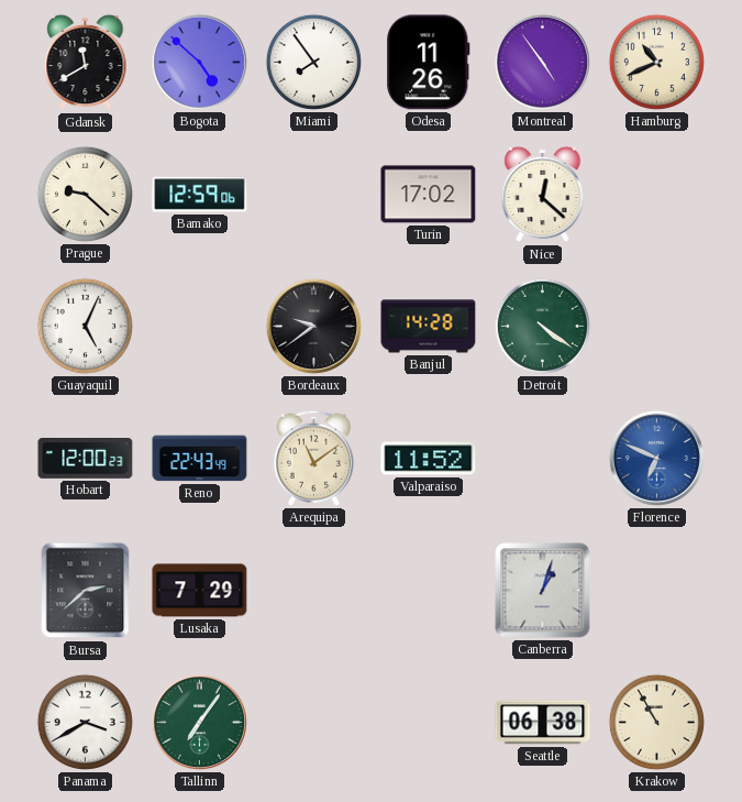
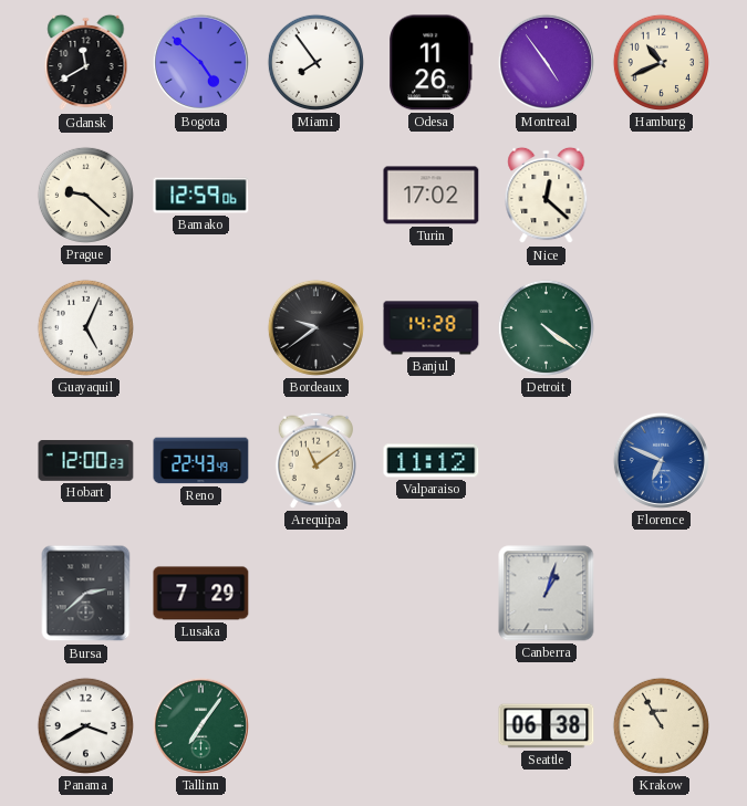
Valparaiso: 11:52 -> 11:12
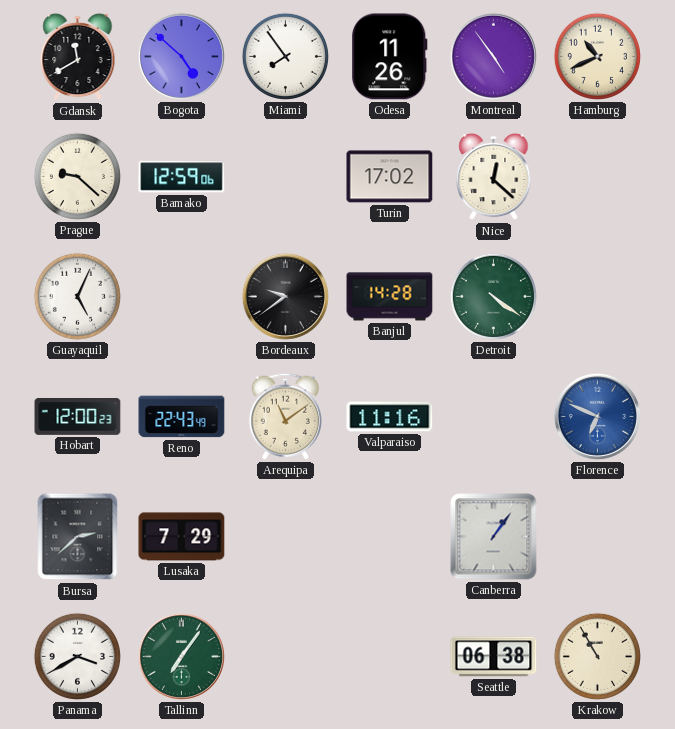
Valparaiso: 11:12 -> 11:16
Canberra: 1:03 -> 1:06
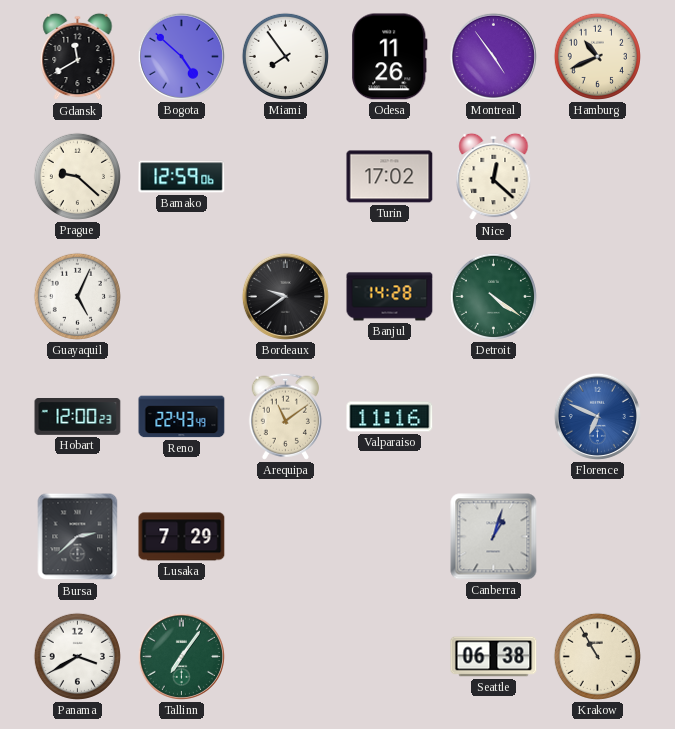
Canberra: 1:06 -> 1:03
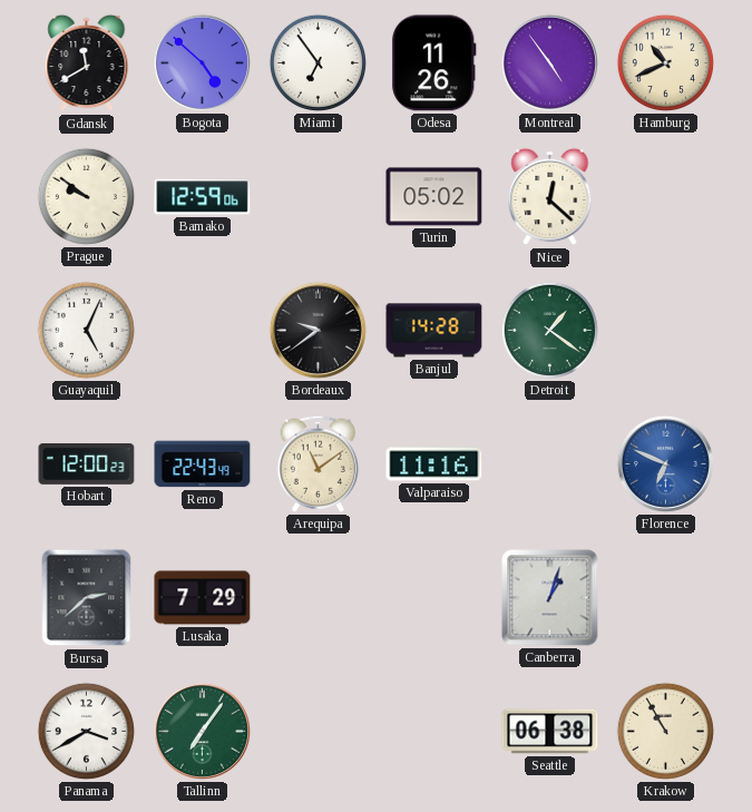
Miami: 7:54 -> 6:54
Prague: 9:22 -> 9:51
Turin: 17:02 -> 05:02
Detroit: 4:21 -> 1:21
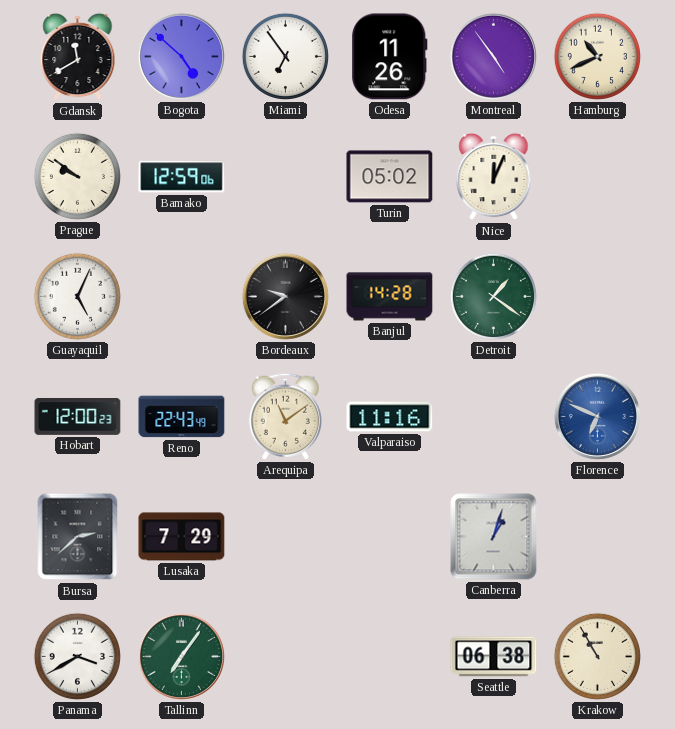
Nice: 12:22 -> 12:04
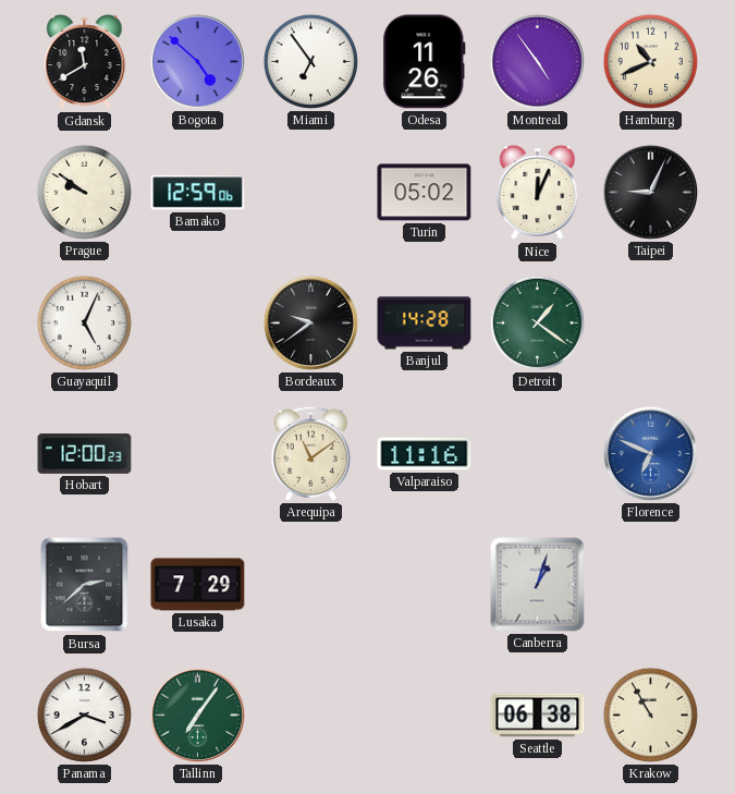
Taipei: none -> 9:04
Reno: 22:43 -> none
